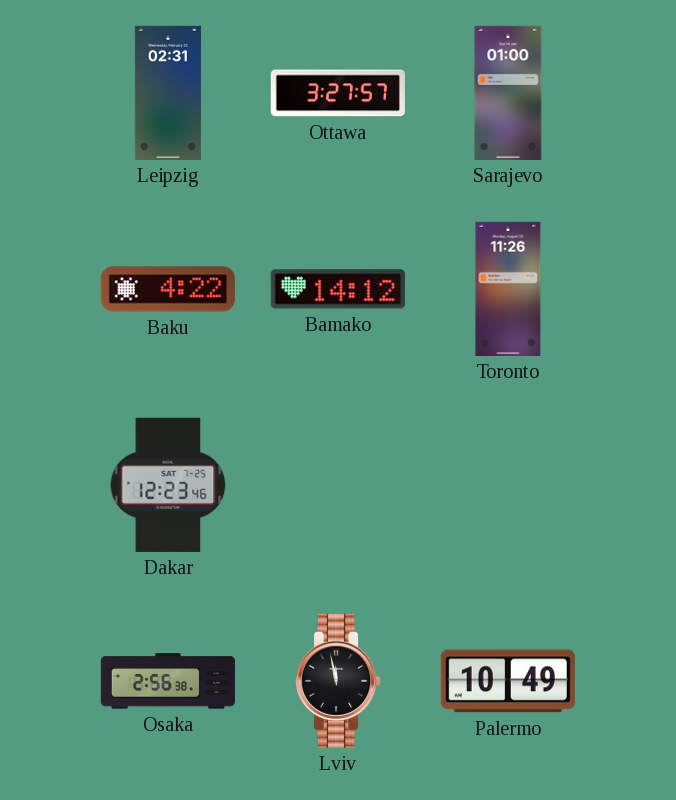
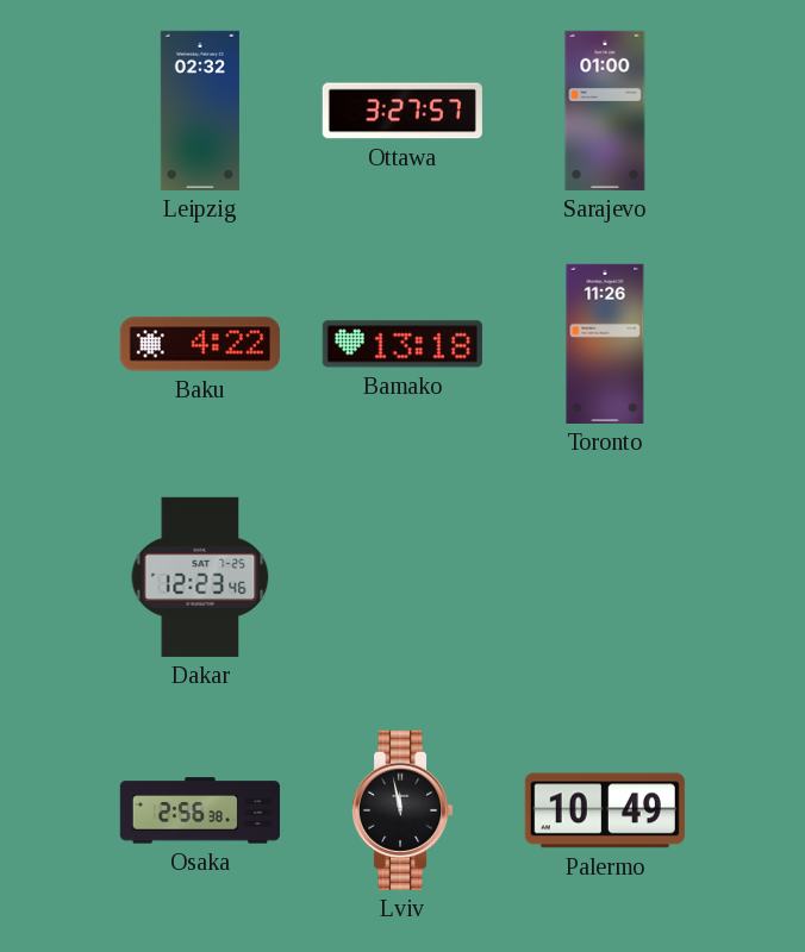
Leipzig: 02:31 -> 02:32
Bamako: 14:12 -> 13:18
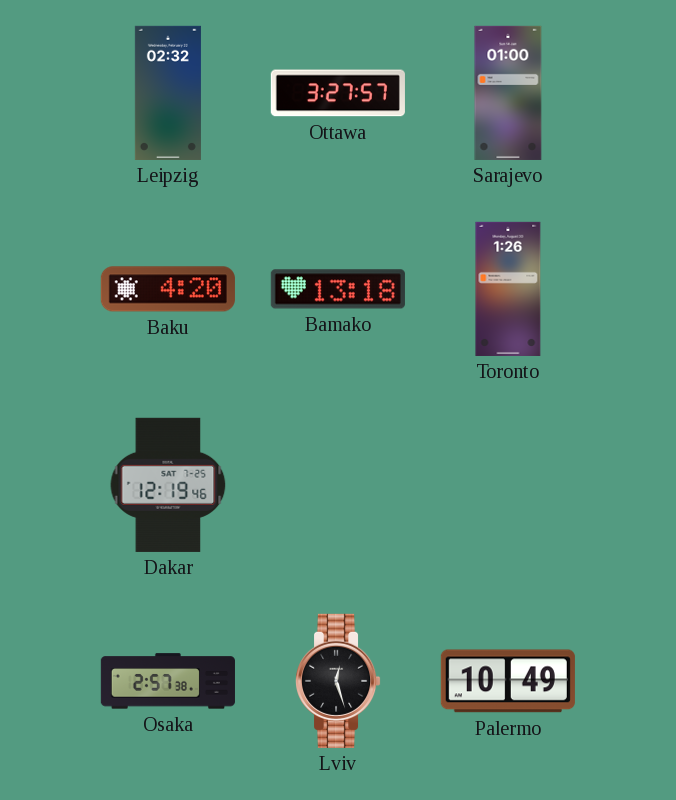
Baku: 4:22 -> 4:20
Toronto: 11:26 -> 1:26
Dakar: 12:23 -> 12:19
Osaka: 2:56 -> 2:57
Lviv: 11:58 -> 12:27
